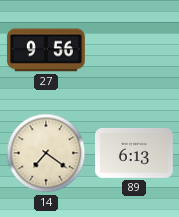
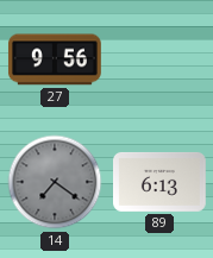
14 dial: cream -> grey
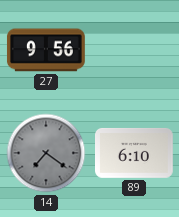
89: 6:13 -> 6:10
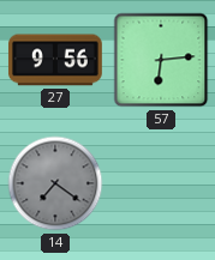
57: none -> 6:14
89: 6:10 -> none
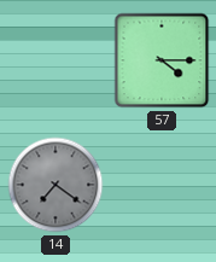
27: 9:56 -> none
57: 6:14 -> 4:15
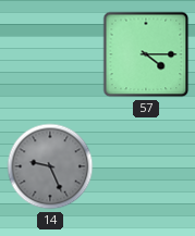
14: 7:21 -> 9:26
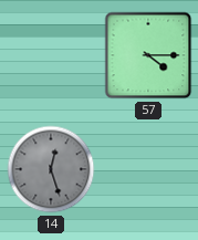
14: 9:26 -> 12:27
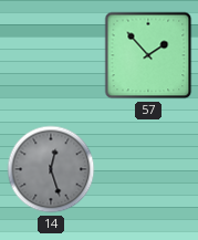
57: 4:15 -> 1:53
